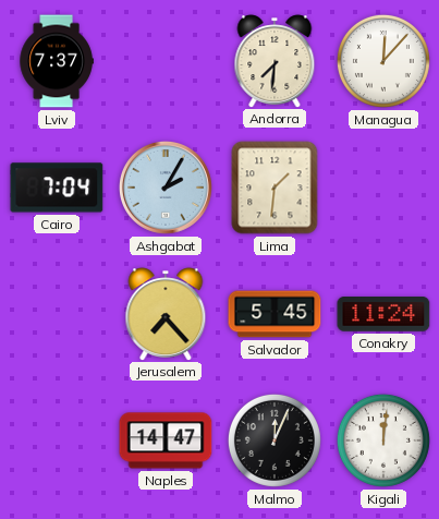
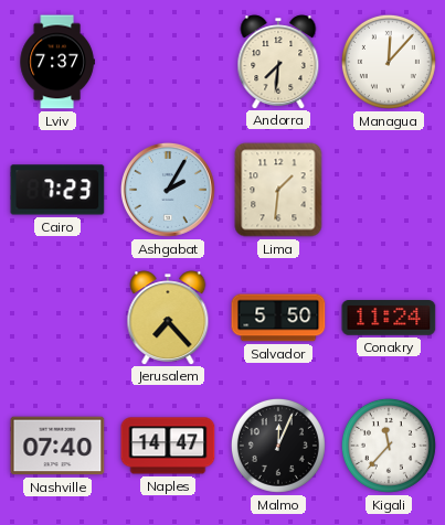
Cairo: 7:04 -> 7:23
Salvador: 5:45 -> 5:50
Nashville: none -> 07:40
Kigali: 12:01 -> 11:37
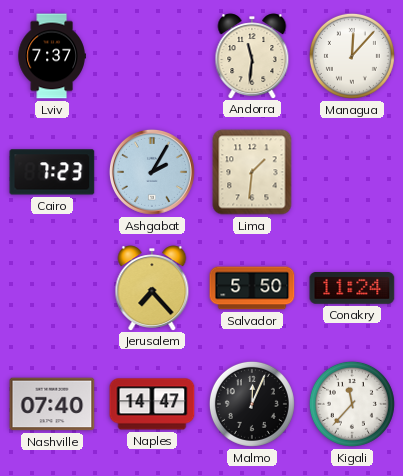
Andorra: 7:31 -> 11:31
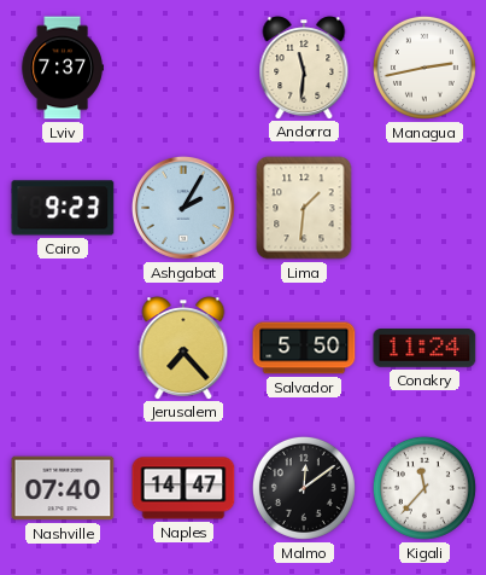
Managua: 12:07 -> 2:43
Cairo: 7:23 -> 9:23
Malmo: 12:04 -> 12:09
